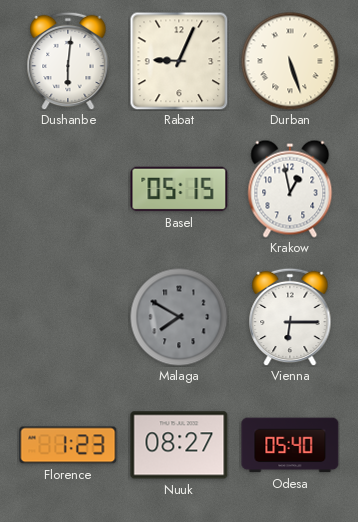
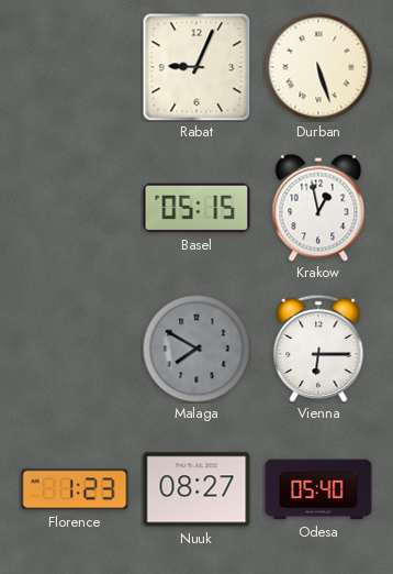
Dushanbe: 6:01 -> none
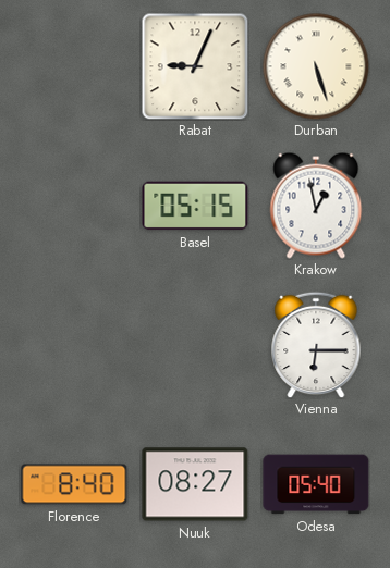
Malaga: 7:50 -> none
Florence: 1:23 -> 8:40
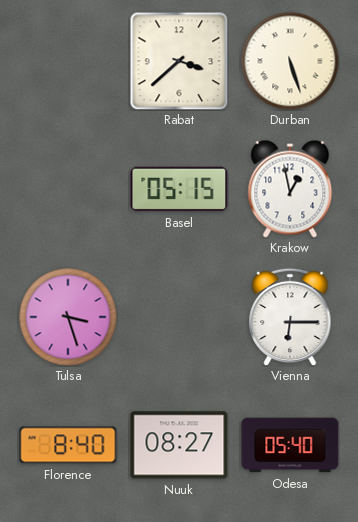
Rabat: 9:04 -> 3:38
Tulsa: none -> 3:27
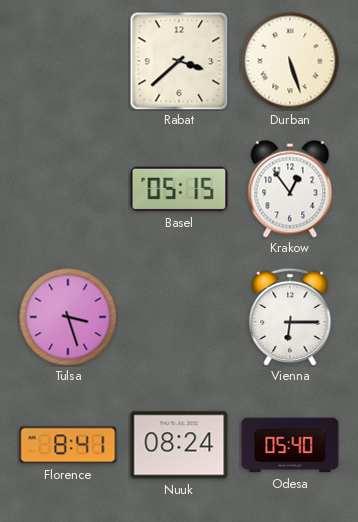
Krakow: 12:58 -> 12:54
Florence: 8:40 -> 8:41
Nuuk: 08:27 -> 08:24
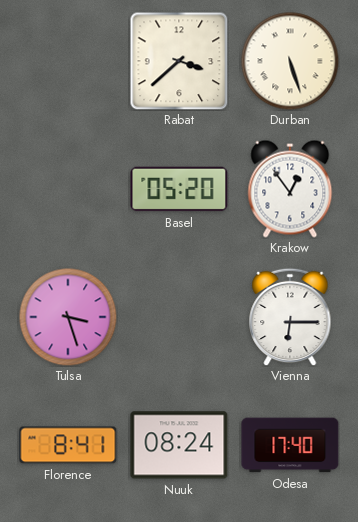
Basel: 05:15 -> 05:20
Odesa: 05:40 -> 17:40
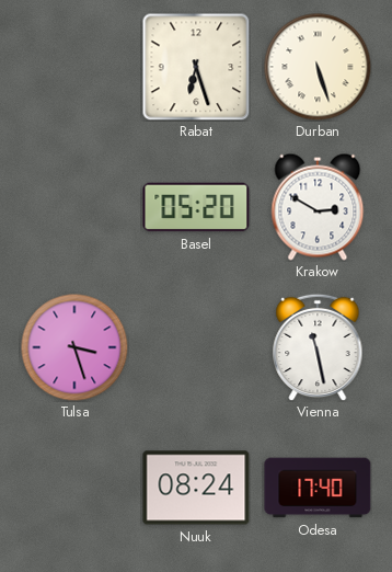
Rabat: 3:38 -> 6:27
Krakow: 12:54 -> 2:50
Vienna: 6:15 -> 11:28
Florence: 8:41 -> none
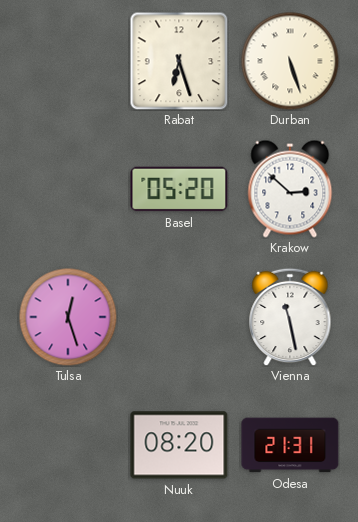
Krakow: 2:50 -> 2:52
Tulsa: 3:27 -> 12:27
Nuuk: 08:24 -> 08:20
Odesa: 17:40 -> 21:31
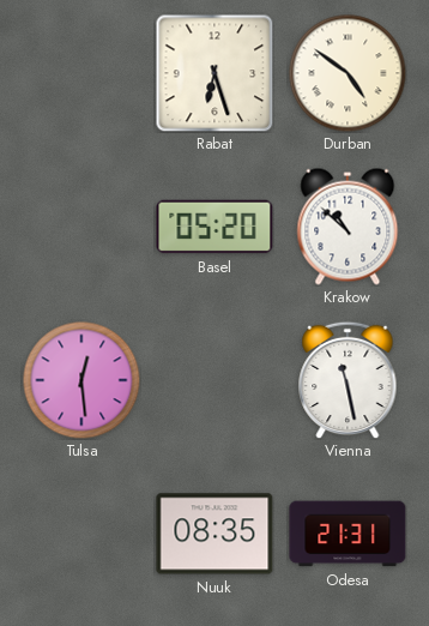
Durban: 5:27 -> 4:51
Krakow: 2:52 -> 10:52
Tulsa: 12:27 -> 12:29
Nuuk: 08:20 -> 08:35
